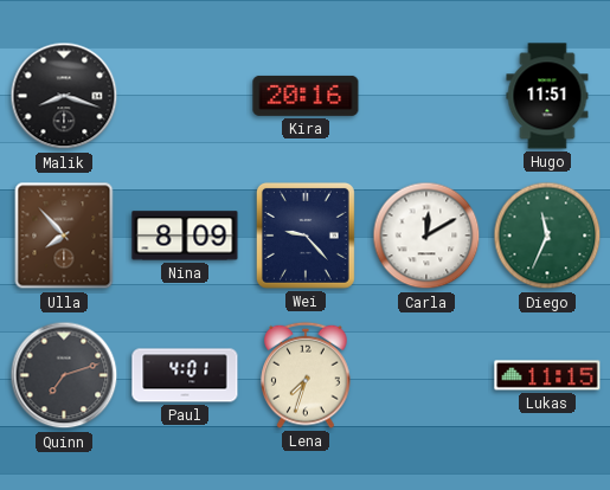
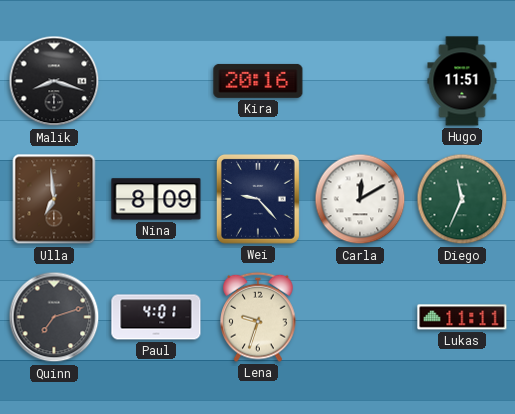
Ulla: 7:53 -> 6:59
Lena: 7:33 -> 9:33
Lukas: 11:15 -> 11:11
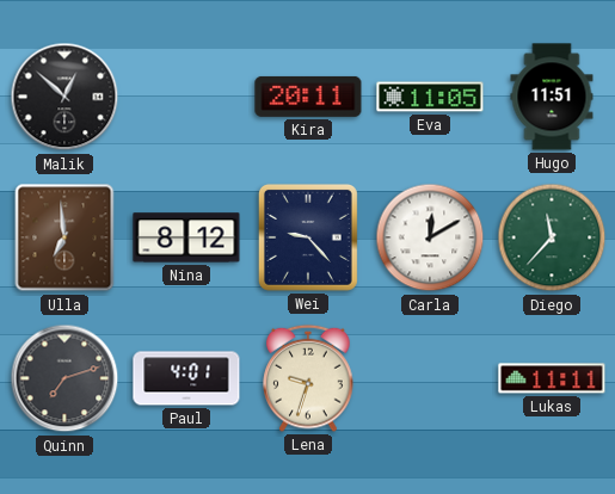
Malik: 8:18 -> 12:52
Kira: 20:16 -> 20:11
Eva: none -> 11:05
Nina: 8:09 -> 8:12
Diego: 11:34 -> 11:37
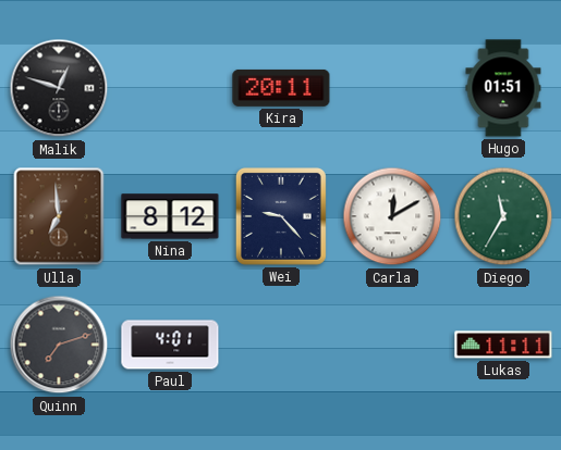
Malik: 12:52 -> 12:48
Eva: 11:05 -> none
Hugo: 11:51 -> 01:51
Diego: 11:37 -> 11:35
Lena: 9:33 -> none
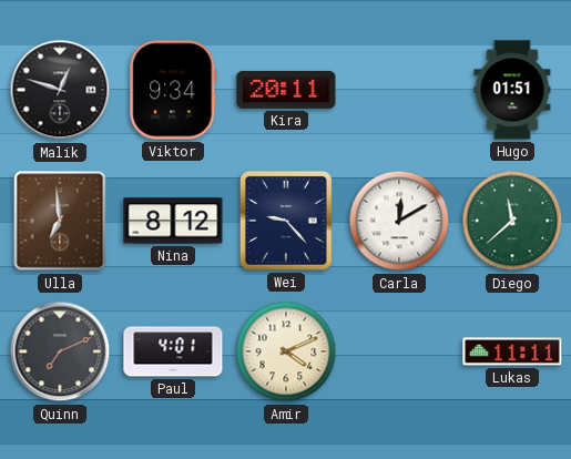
Viktor: none -> 9:34
Diego: 11:35 -> 11:38
Quinn: 7:12 -> 7:11
Amir: none -> 4:11
